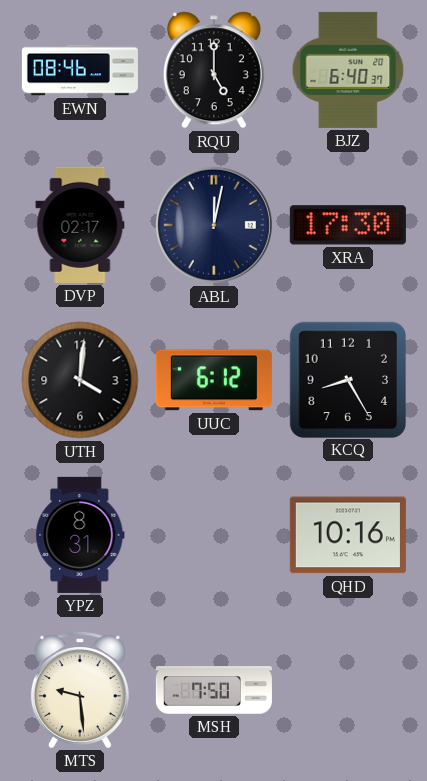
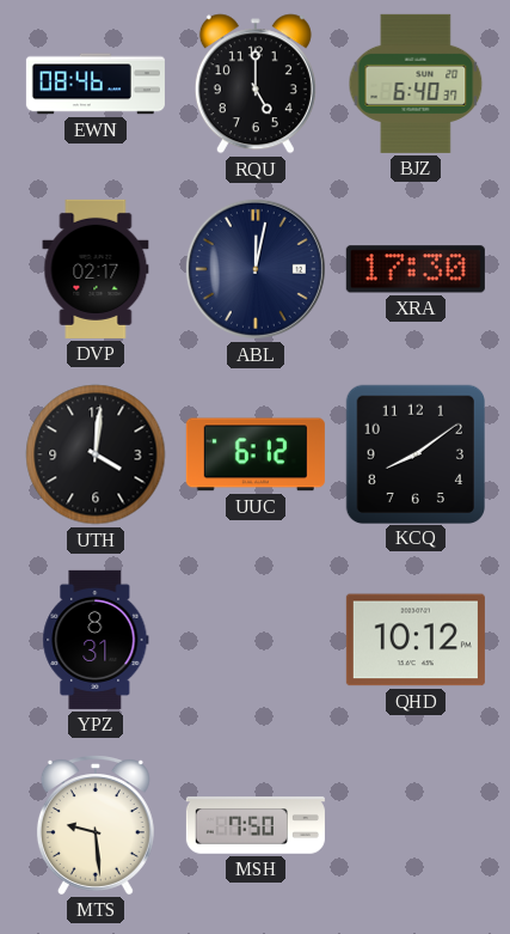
KCQ: 8:25 -> 8:09
QHD: 10:16 -> 10:12
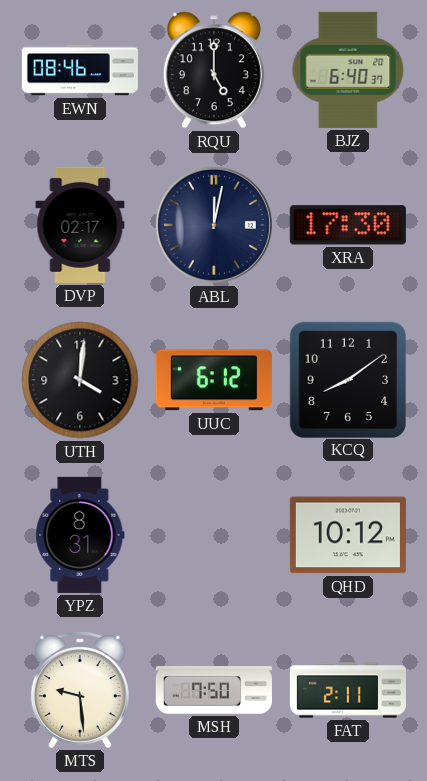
FAT: none -> 2:11
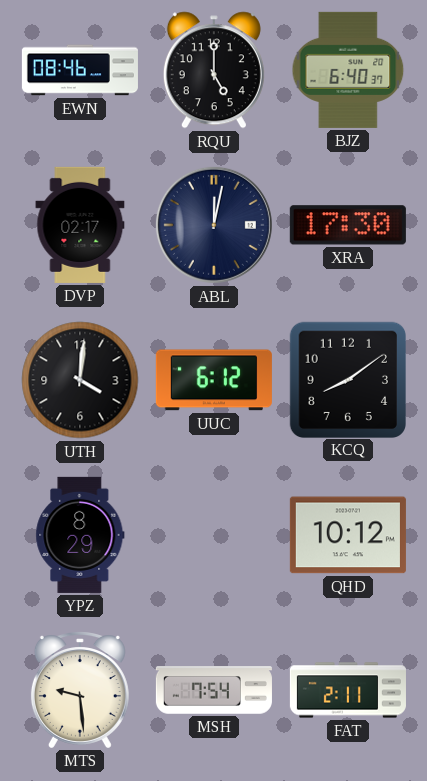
YPZ: 8:31 -> 8:29
MSH: 7:50 -> 7:54
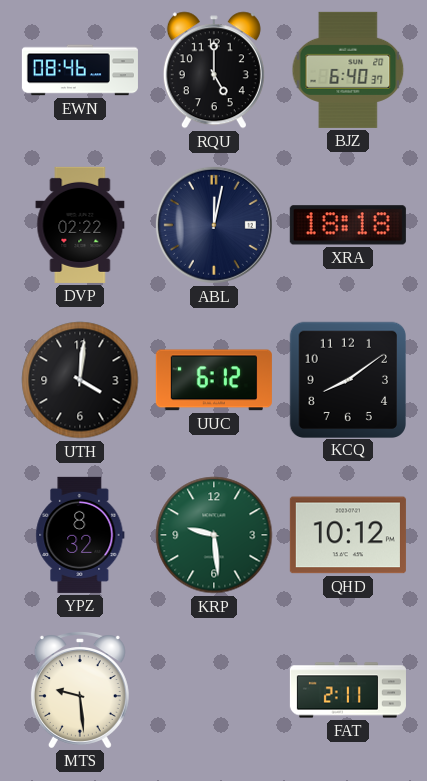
DVP: 02:17 -> 02:22
XRA: 17:30 -> 18:18
YPZ: 8:29 -> 8:32
KRP: none -> 9:29
MSH: 7:54 -> none
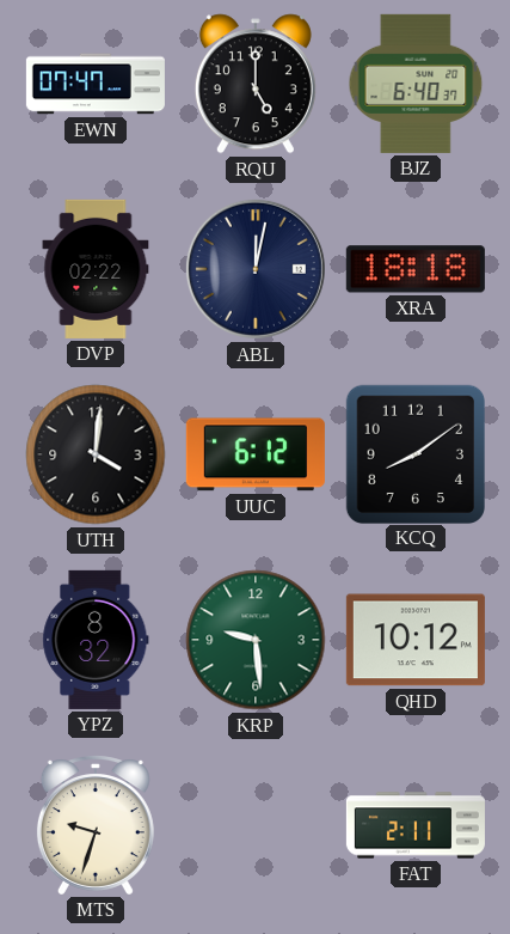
EWN: 08:46 -> 07:47
MTS: 9:29 -> 9:33
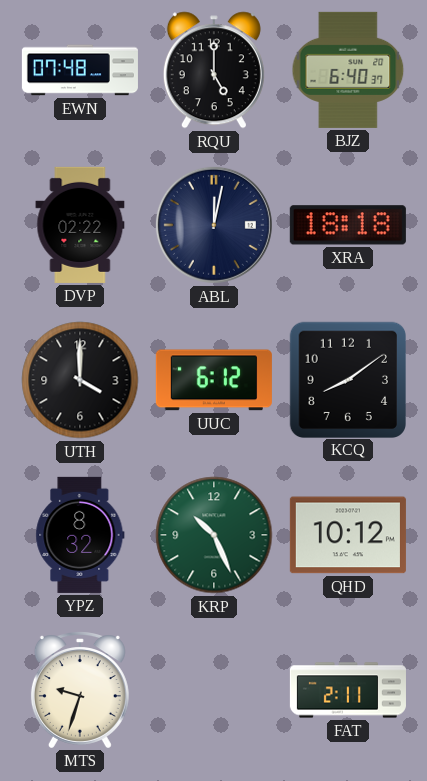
EWN: 07:47 -> 07:48
UTH: 4:01 -> 4:00
KRP: 9:29 -> 10:26
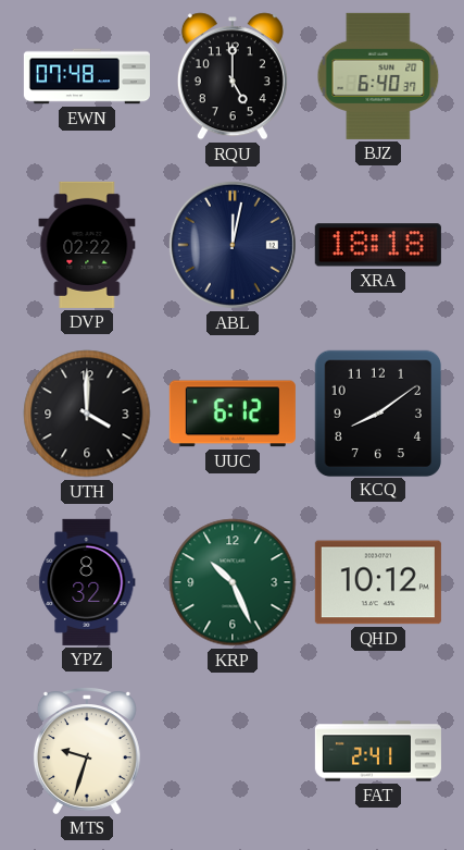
FAT: 2:11 -> 2:41
